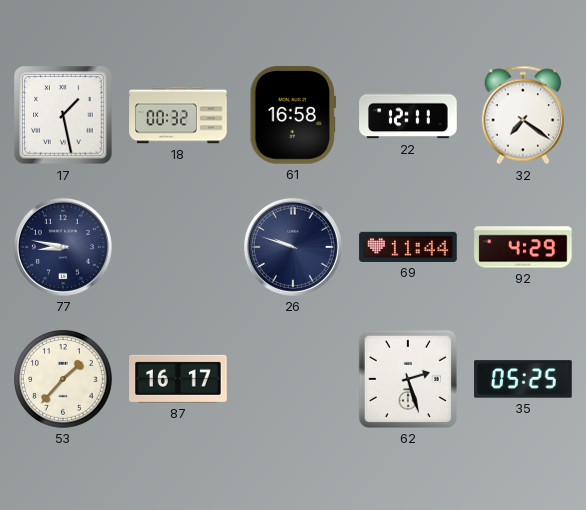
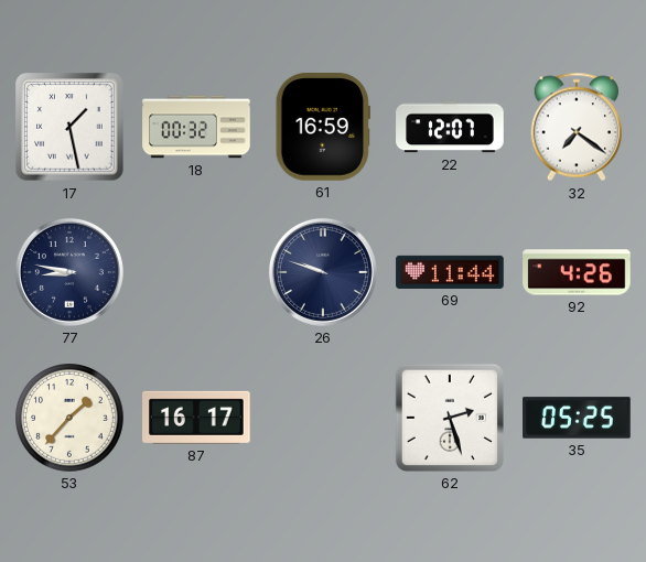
61: 16:58 -> 16:59
22: 12:11 -> 12:07
92: 4:29 -> 4:26
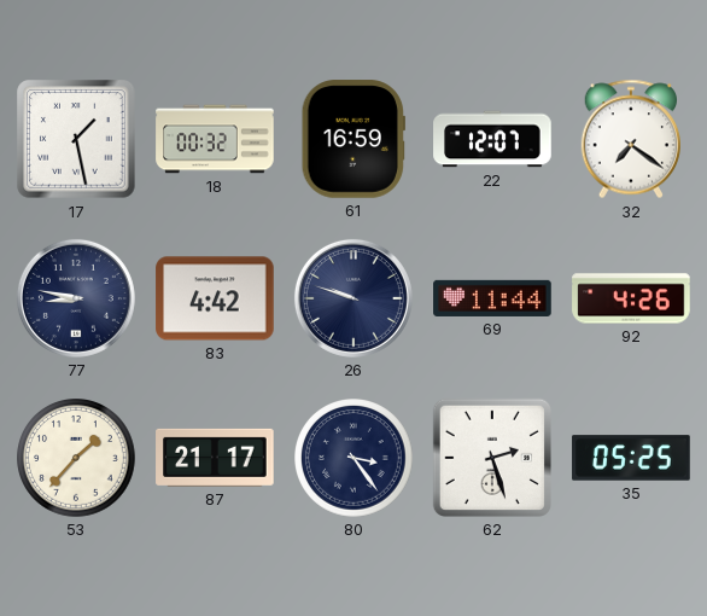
83: none -> 4:42
87: 16:17 -> 21:17
80: none -> 3:24
